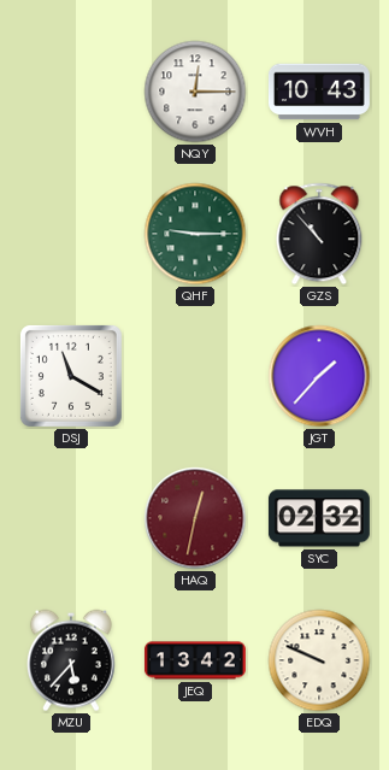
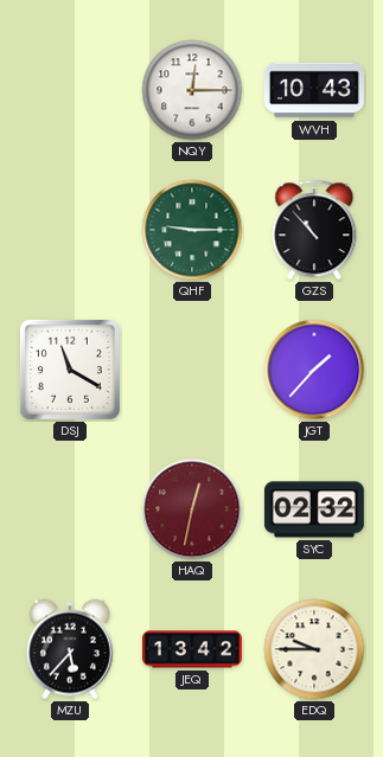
EDQ: 9:49 -> 9:45
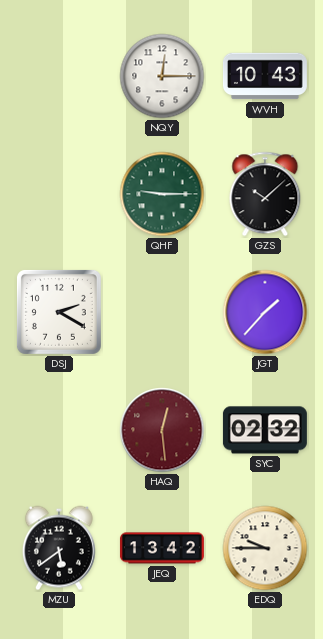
GZS: 10:53 -> 10:08
DSJ: 11:20 -> 2:20
HAQ: 12:32 -> 12:29
MZU: 5:37 -> 5:39
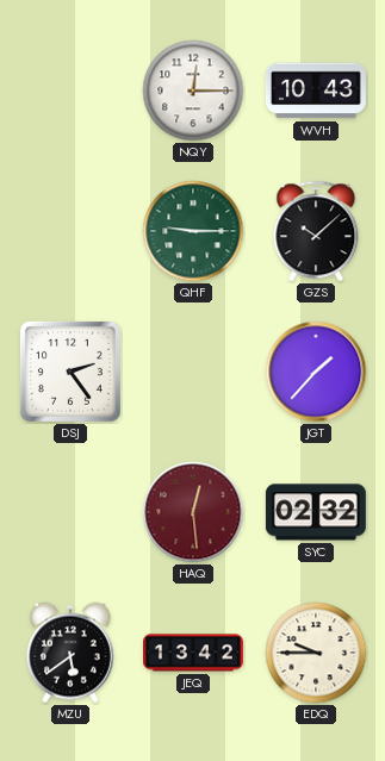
DSJ: 2:20 -> 2:24
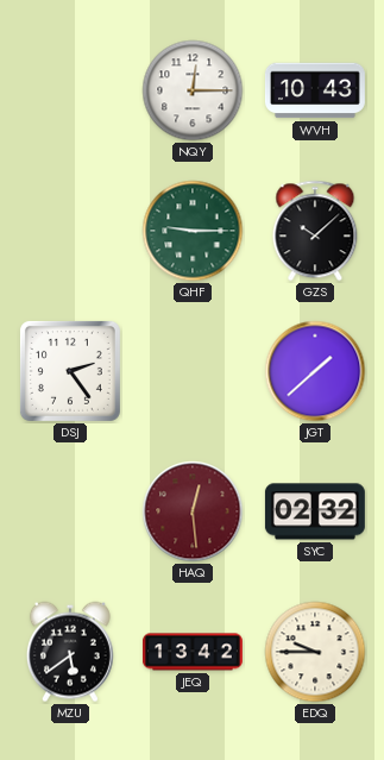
JGT: 1:37 -> 1:38
